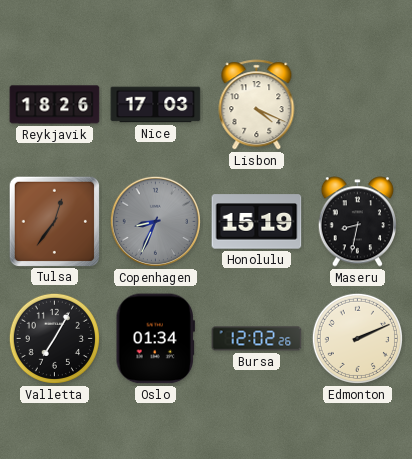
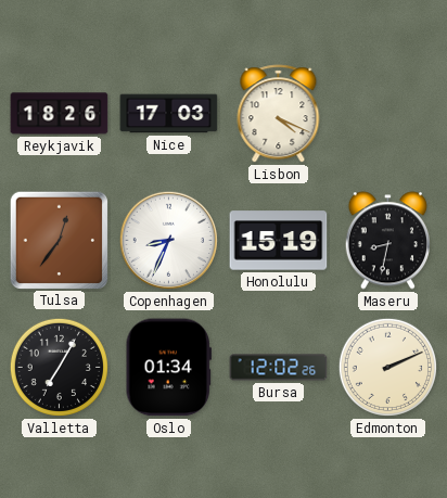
Copenhagen dial: grey -> white
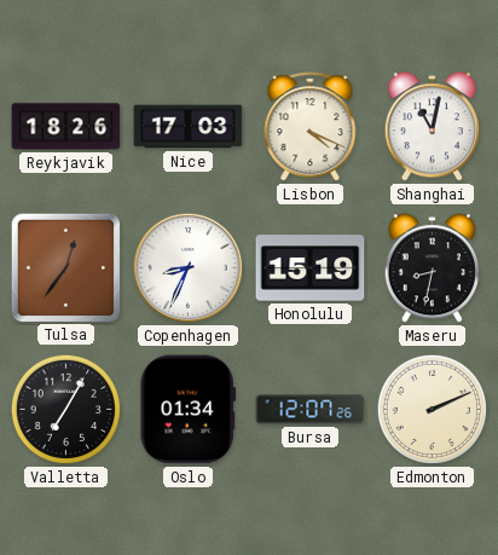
Shanghai: none -> 11:02
Bursa: 12:02 -> 12:07
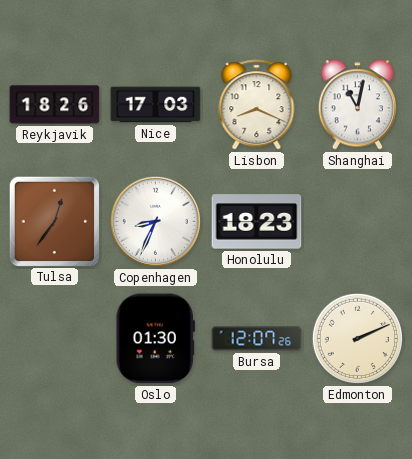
Lisbon: 4:19 -> 8:19
Honolulu: 15:19 -> 18:23
Maseru: 8:32 -> none
Valletta: 7:05 -> none
Oslo: 01:34 -> 01:30
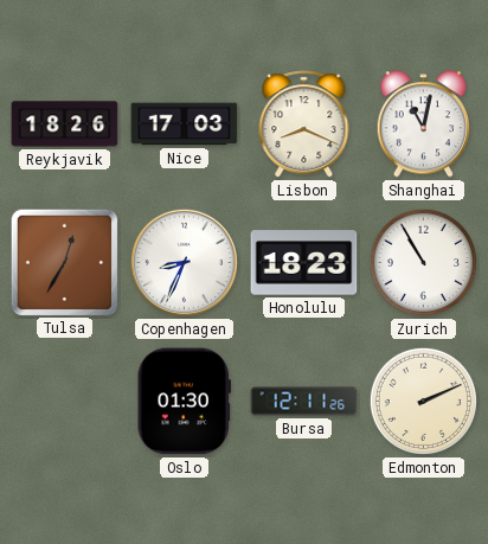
Tulsa: 12:36 -> 12:35
Zurich: none -> 10:55
Bursa: 12:07 -> 12:11
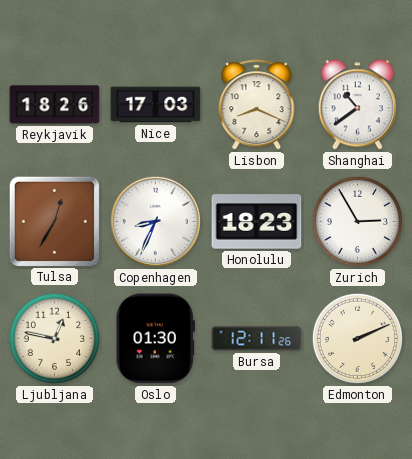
Shanghai: 11:02 -> 10:39
Zurich: 10:55 -> 2:55
Ljubljana: none -> 12:47
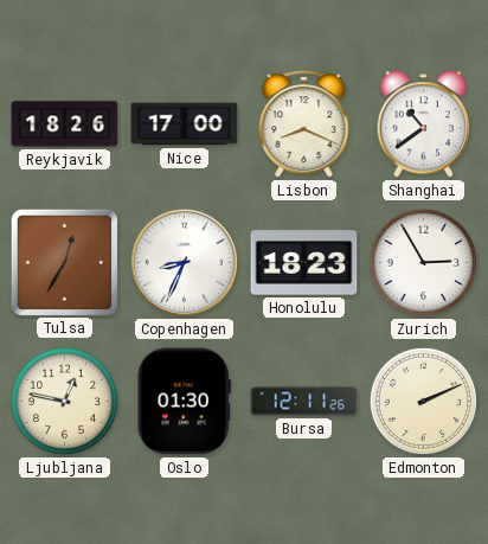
Nice: 17:03 -> 17:00
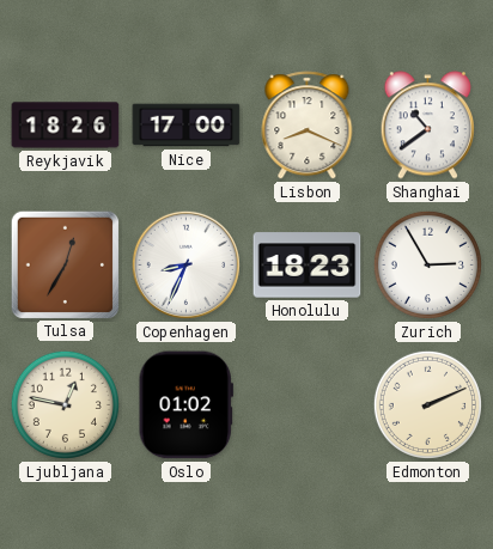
Oslo: 01:30 -> 01:02
Bursa: 12:11 -> none
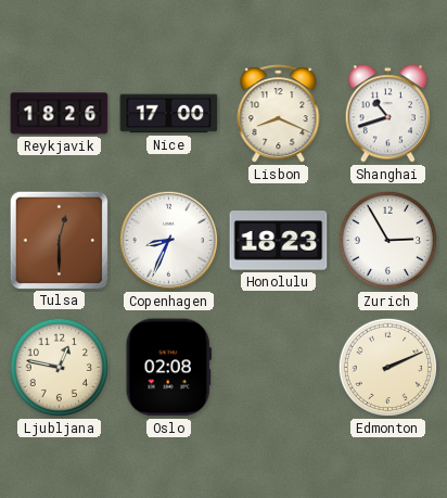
Shanghai: 10:39 -> 10:42
Tulsa: 12:35 -> 12:30
Oslo: 01:02 -> 02:08
